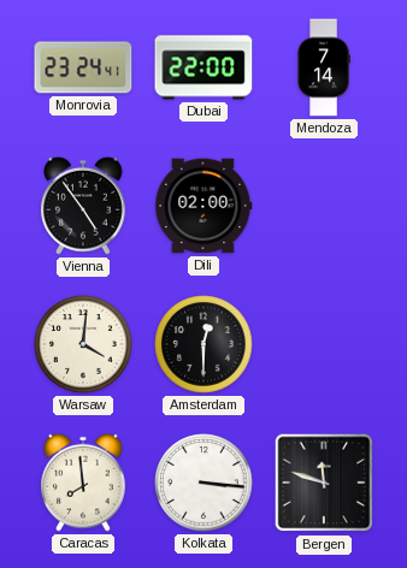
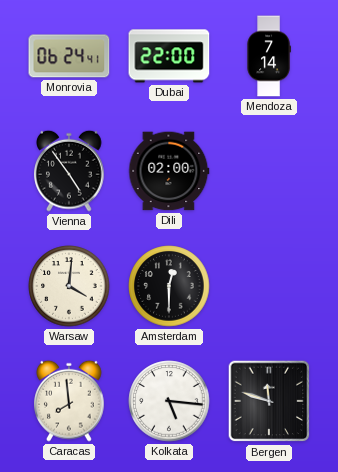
Monrovia: 23:24 -> 06:24
Kolkata: 3:16 -> 5:16
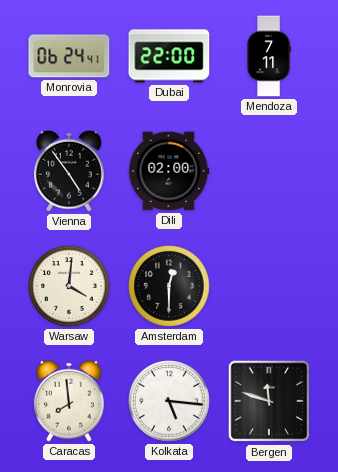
Mendoza: 7:14 -> 7:11
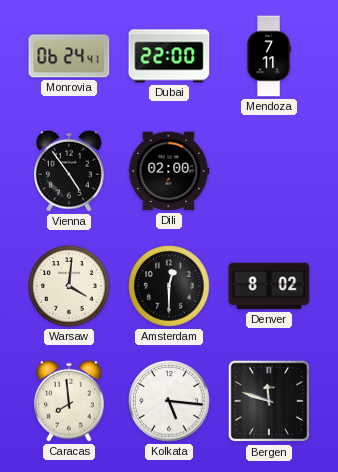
Denver: none -> 8:02
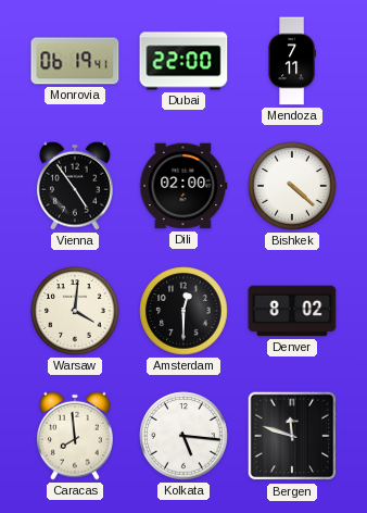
Monrovia: 06:24 -> 06:19
Bishkek: none -> 4:22
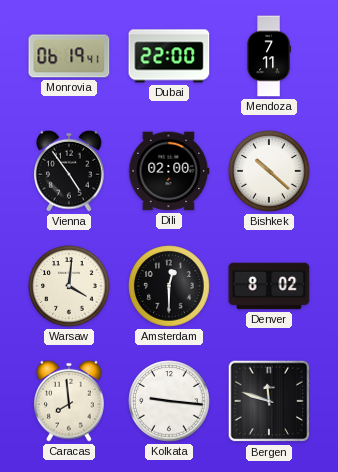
Bishkek: 4:22 -> 10:22
Kolkata: 5:16 -> 9:16
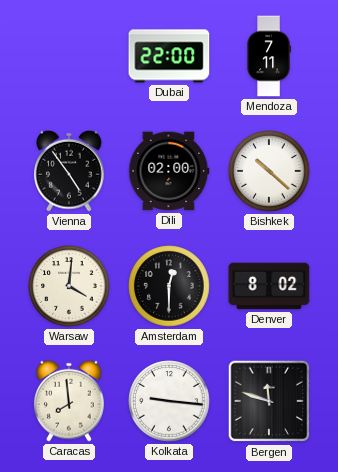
Monrovia: 06:19 -> none
